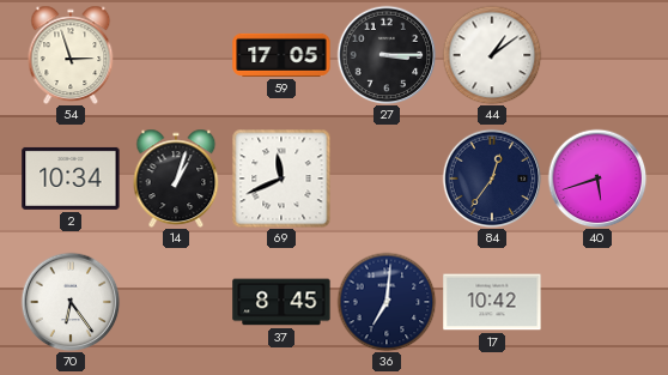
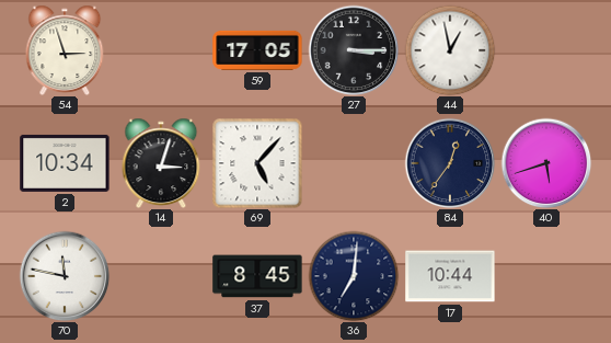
44: 1:09 -> 12:58
14: 1:03 -> 3:03
69: 11:41 -> 5:07
70: 6:24 -> 11:47
17: 10:42 -> 10:44
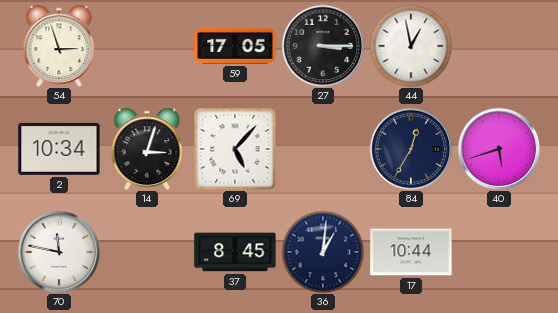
84: 12:36 -> 12:35
36: 7:01 -> 1:01
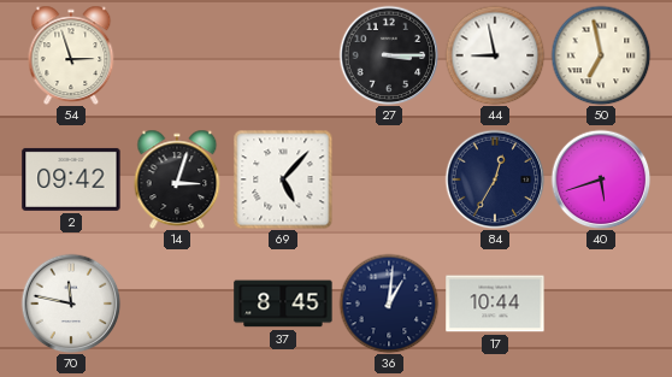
59: 17:05 -> none
44: 12:58 -> 8:58
50: none -> 6:58
2: 10:34 -> 09:42
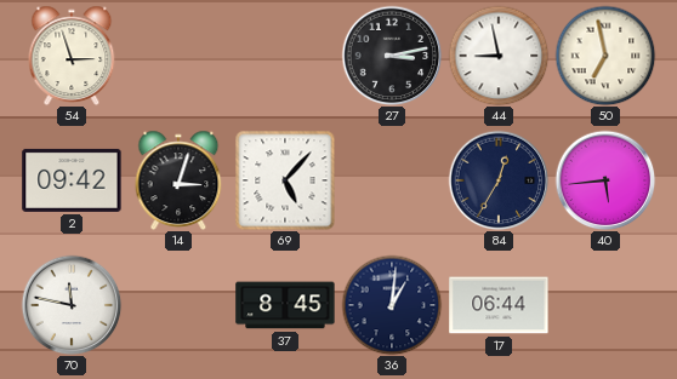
27: 3:15 -> 3:13
40: 5:42 -> 5:44
17: 10:44 -> 06:44
